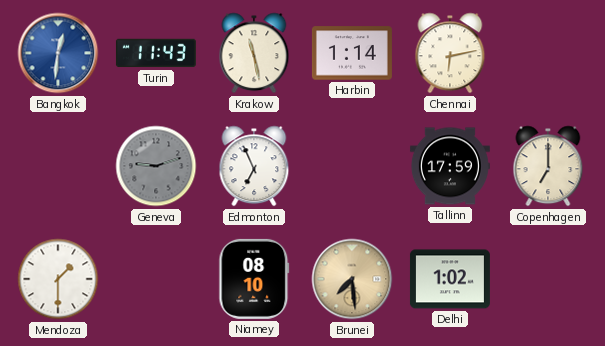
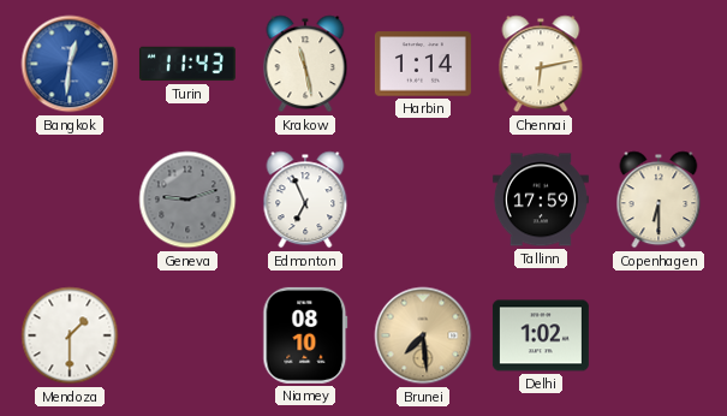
Copenhagen: 7:00 -> 6:30
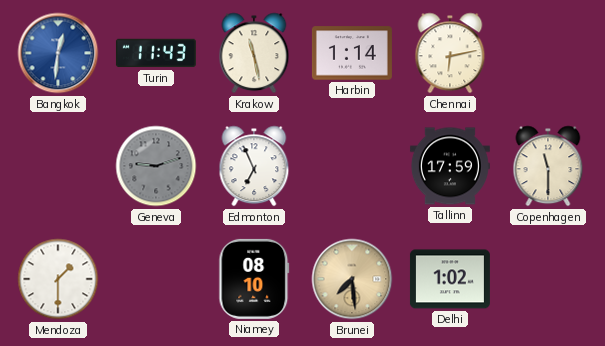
Copenhagen: 6:30 -> 11:30
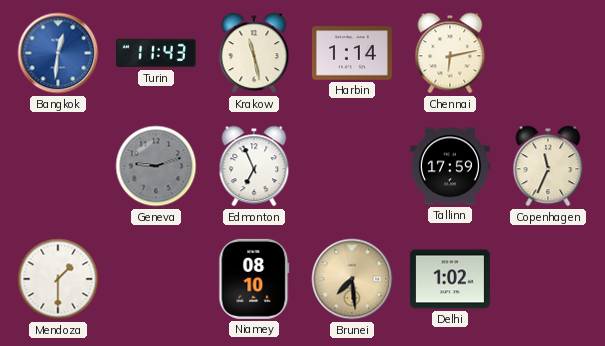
Copenhagen: 11:30 -> 11:34
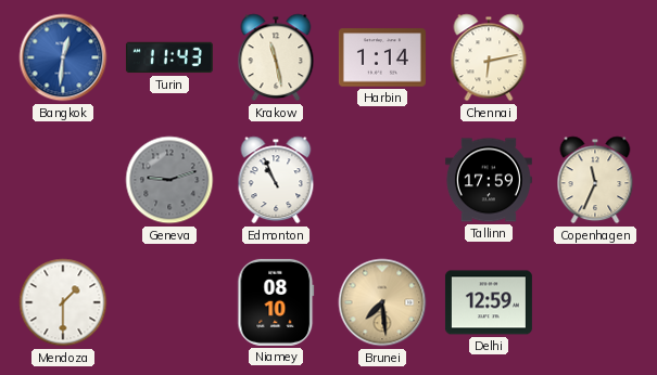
Edmonton: 6:56 -> 10:56
Delhi: 1:02 -> 12:59
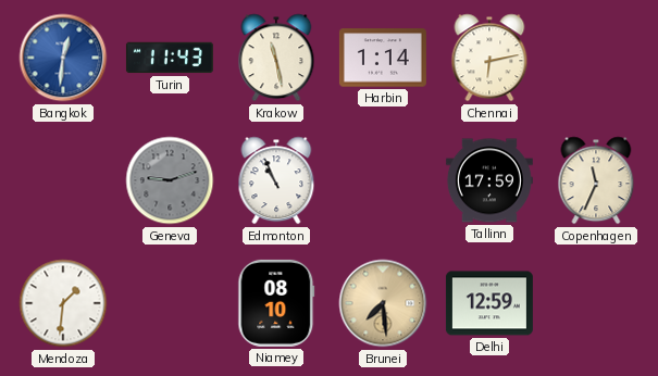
Mendoza: 1:30 -> 1:31
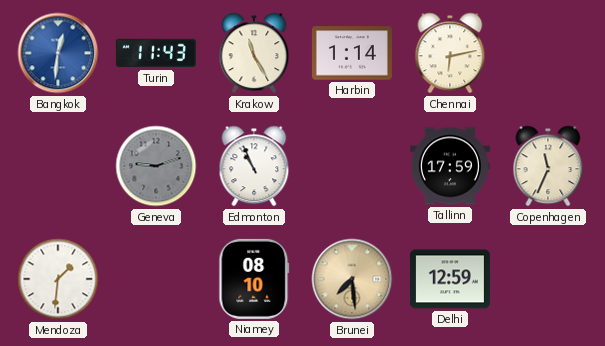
Krakow: 11:28 -> 11:25
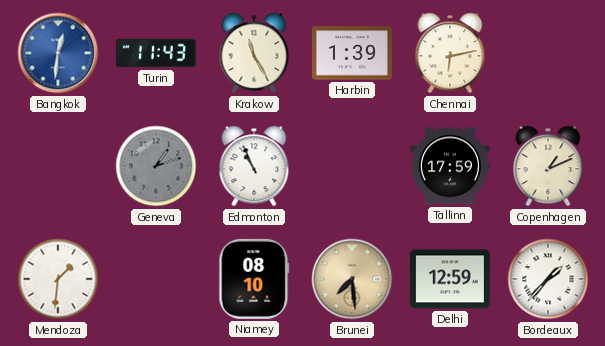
Harbin: 1:14 -> 1:39
Geneva: 9:12 -> 1:12
Copenhagen: 11:34 -> 1:11
Bordeaux: none -> 1:37
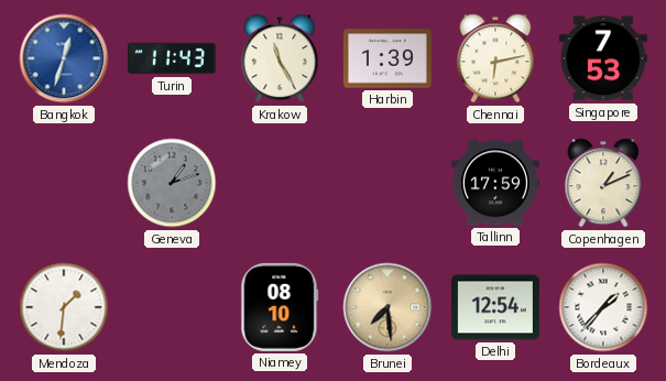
Bangkok: 12:31 -> 12:33
Singapore: none -> 7:53
Edmonton: 10:56 -> none
Delhi: 12:59 -> 12:54
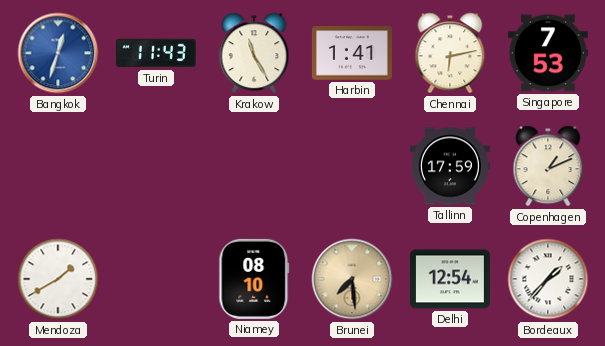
Harbin: 1:39 -> 1:41
Geneva: 1:12 -> none
Mendoza: 1:31 -> 1:40
